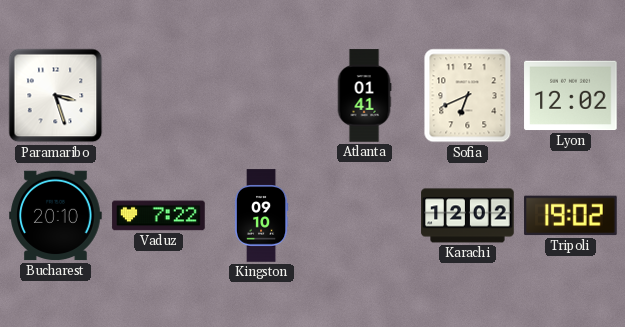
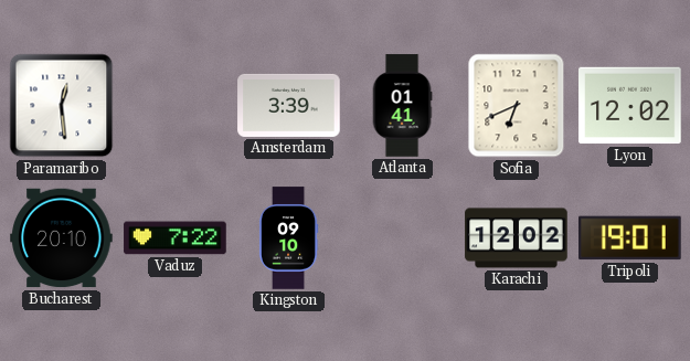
Paramaribo: 3:27 -> 12:29
Amsterdam: none -> 3:39
Tripoli: 19:02 -> 19:01
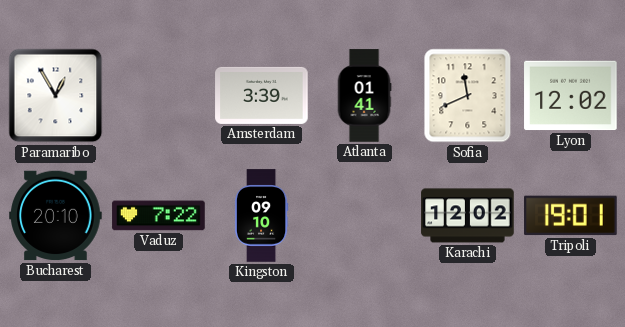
Paramaribo: 12:29 -> 12:55
Sofia: 6:41 -> 11:41
